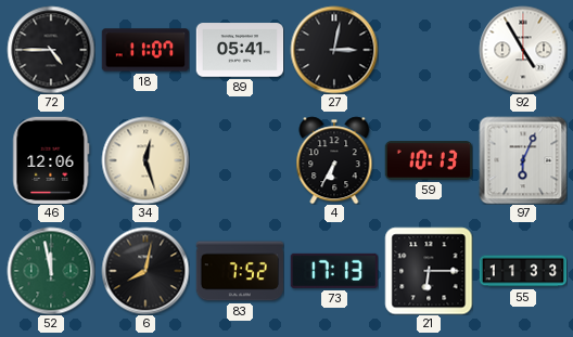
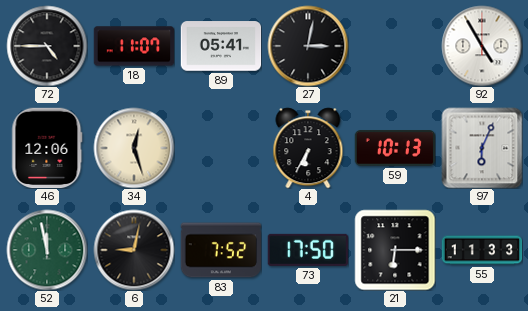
6: 8:02 -> 9:02
73: 17:13 -> 17:50
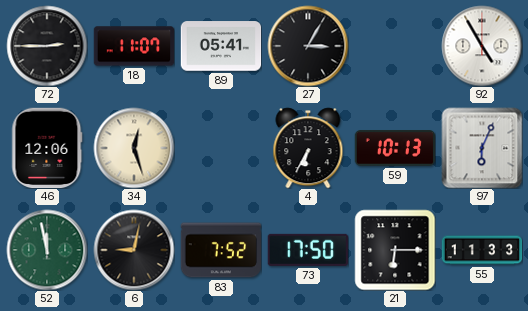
72: 4:45 -> 2:45
27: 3:02 -> 3:05
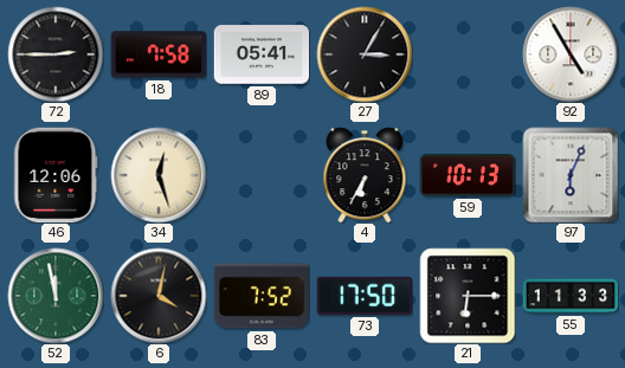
18: 11:07 -> 7:58
6: 9:02 -> 4:02
